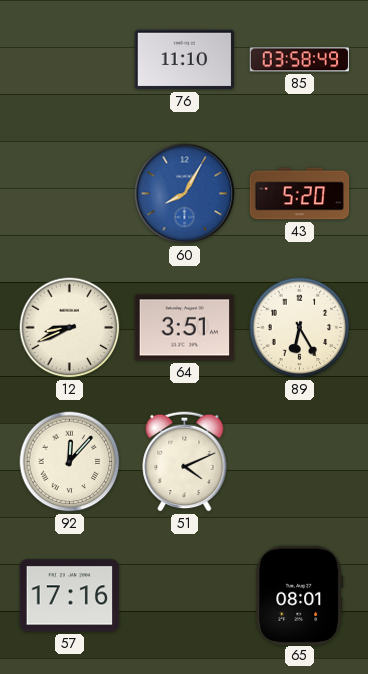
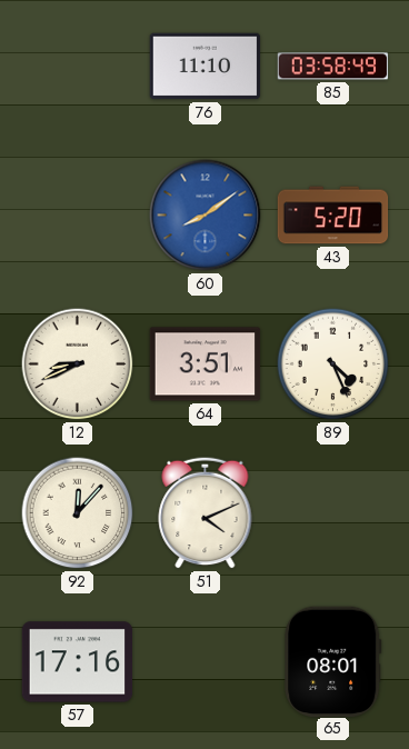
60: 8:05 -> 8:09
89: 6:25 -> 4:26
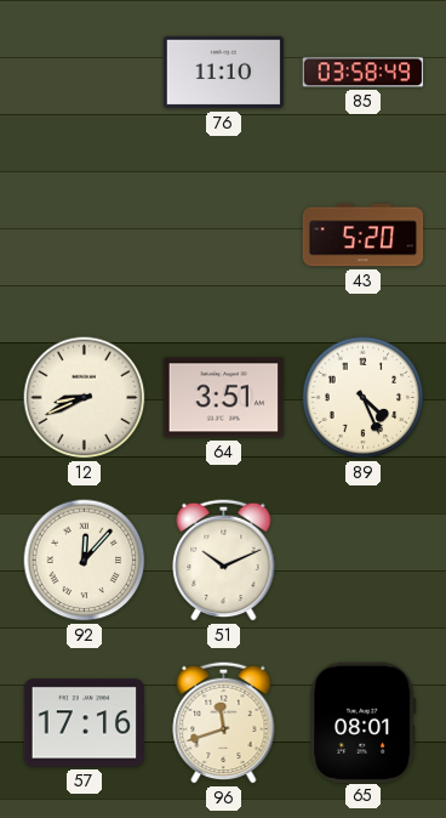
60: 8:09 -> none
51: 4:11 -> 10:11
96: none -> 11:42
